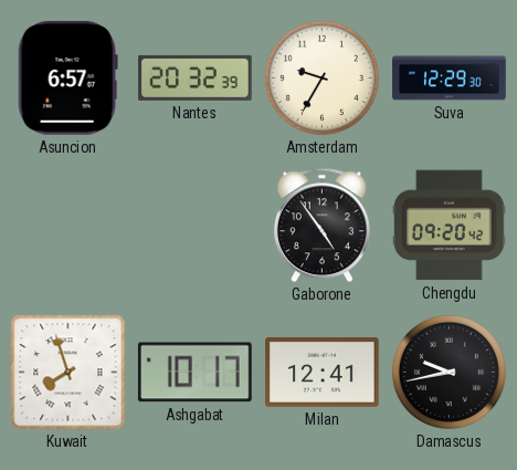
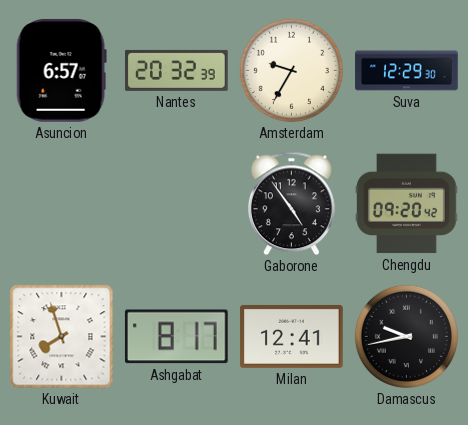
Ashgabat: 10:17 -> 8:17
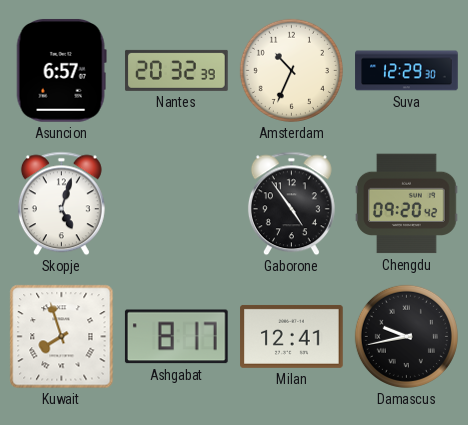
Amsterdam: 9:35 -> 10:34
Skopje: none -> 5:03
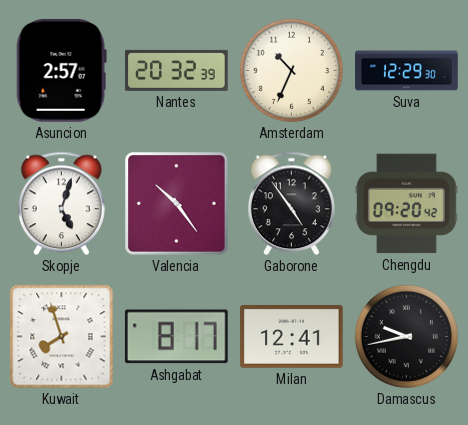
Asuncion: 6:57 -> 2:57
Valencia: none -> 10:24
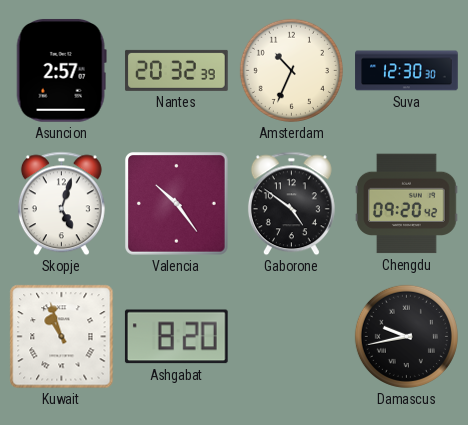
Suva: 12:29 -> 12:30
Gaborone: 4:54 -> 4:51
Kuwait: 7:57 -> 10:57
Ashgabat: 8:17 -> 8:20
Milan: 12:41 -> none
